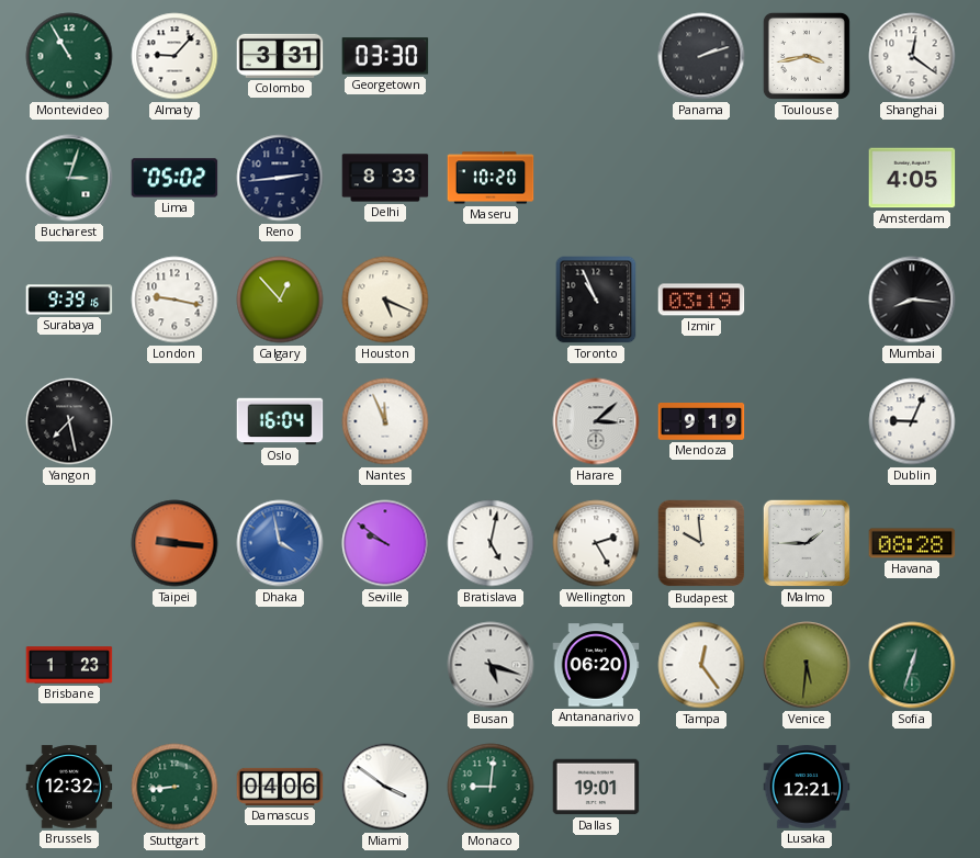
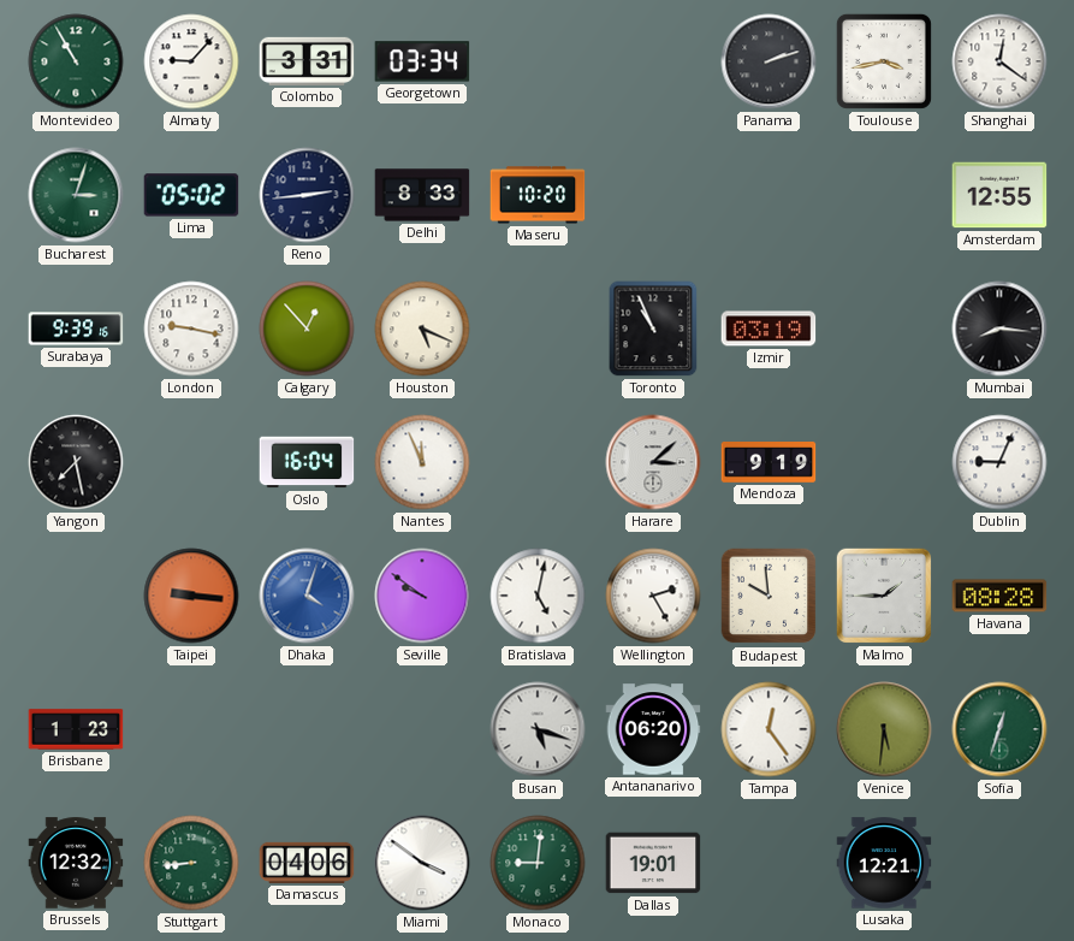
Georgetown: 03:30 -> 03:34
Amsterdam: 4:05 -> 12:55
Dhaka: 3:58 -> 4:03
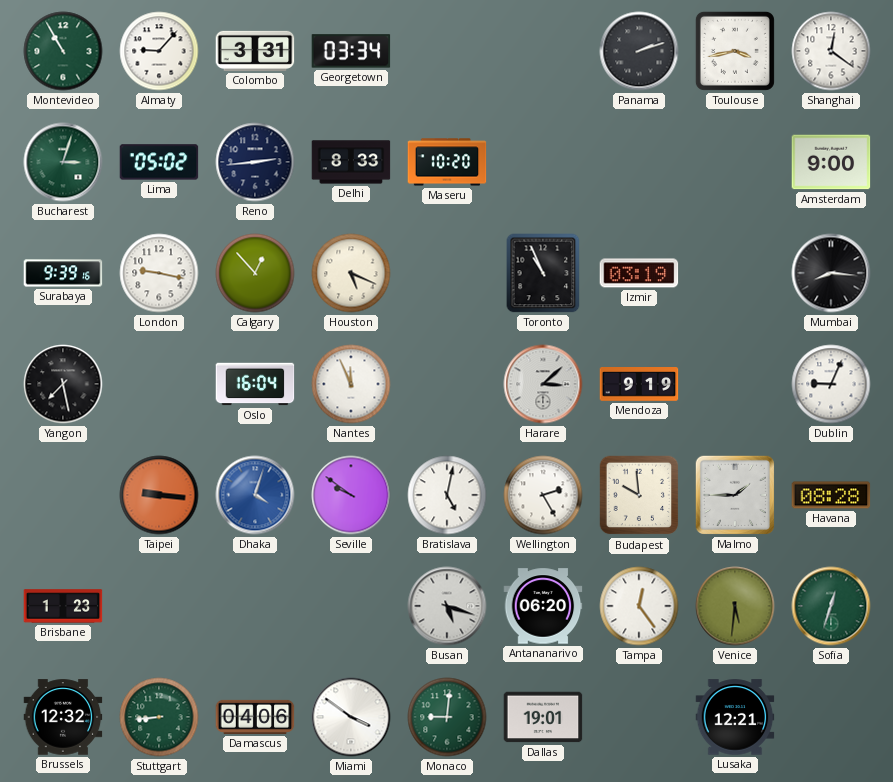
Amsterdam: 12:55 -> 9:00
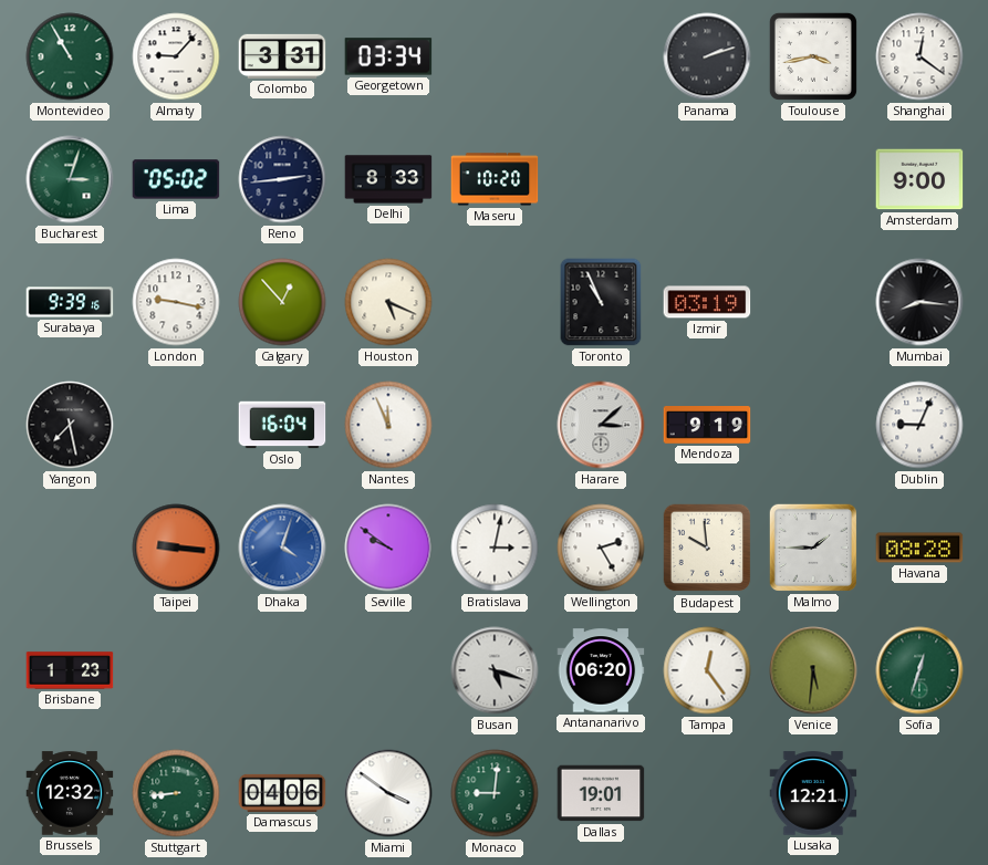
Bratislava: 5:02 -> 3:02
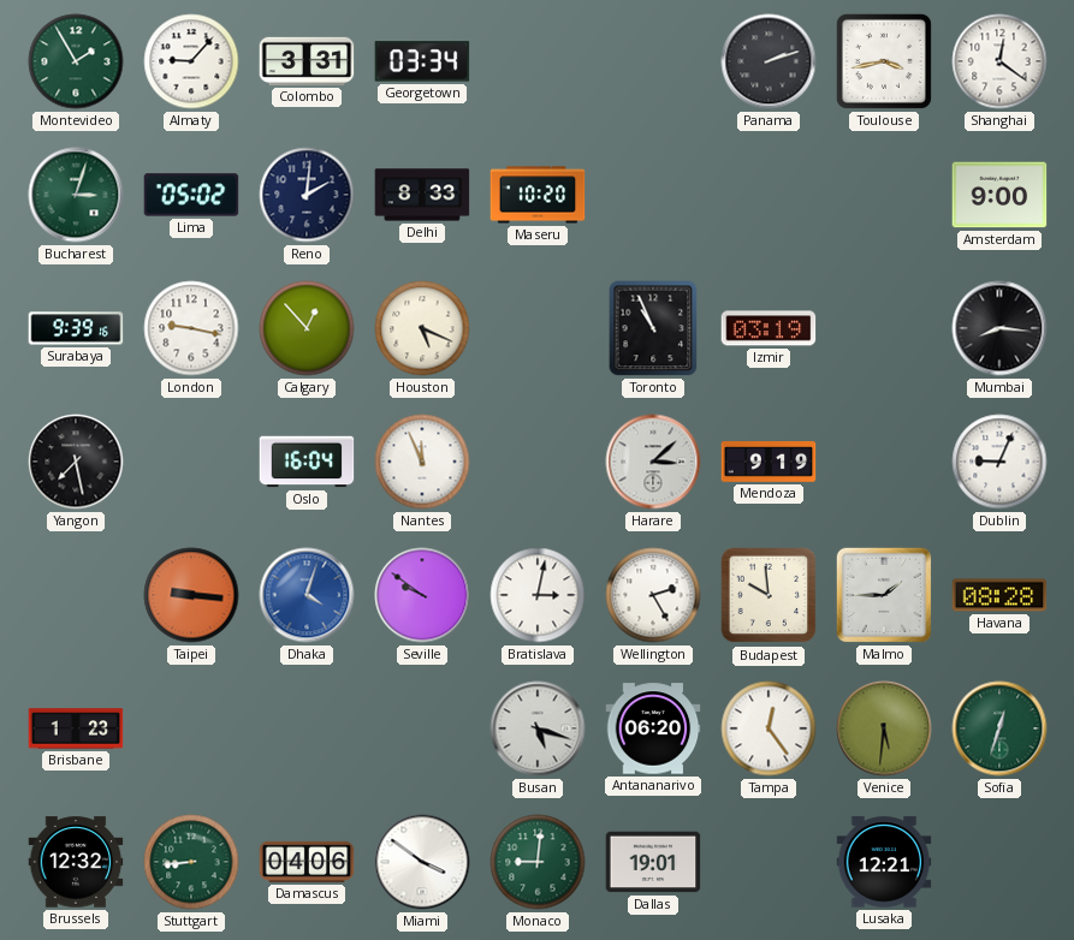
Montevideo: 10:55 -> 1:55
Reno: 2:44 -> 2:01
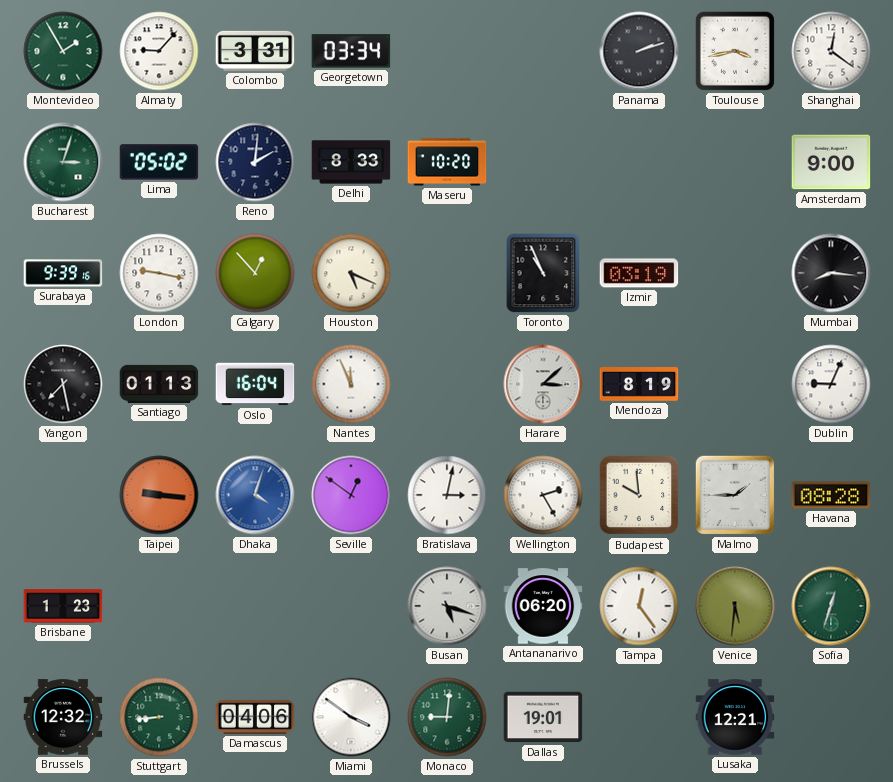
Santiago: none -> 01:13
Mendoza: 9:19 -> 8:19
Seville: 9:51 -> 12:51
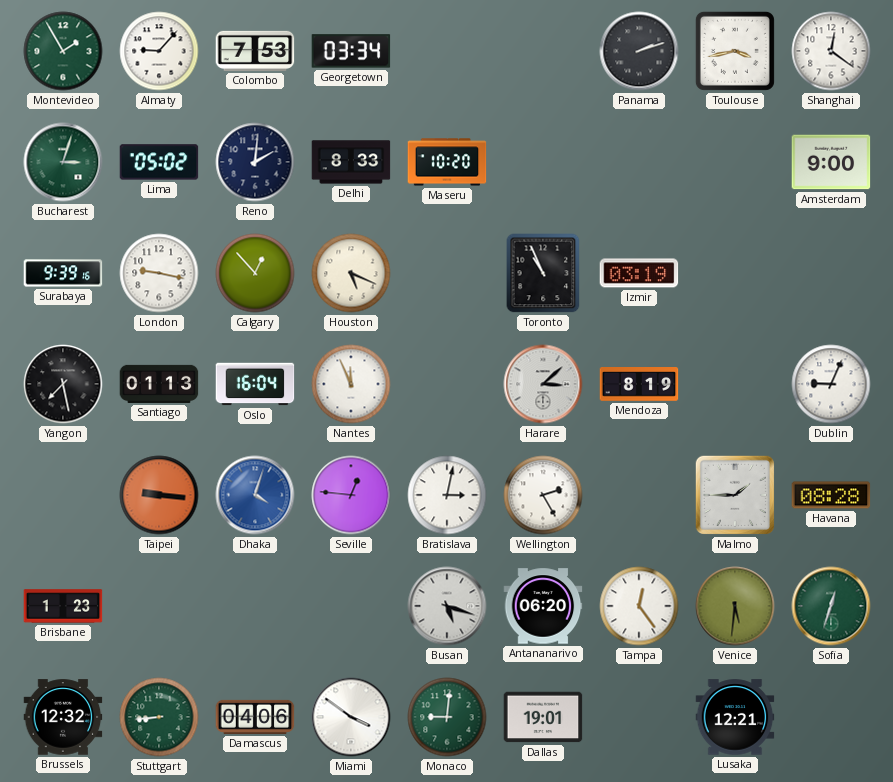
Colombo: 3:31 -> 7:53
Mumbai: 8:16 -> none
Seville: 12:51 -> 12:46
Budapest: 9:59 -> none
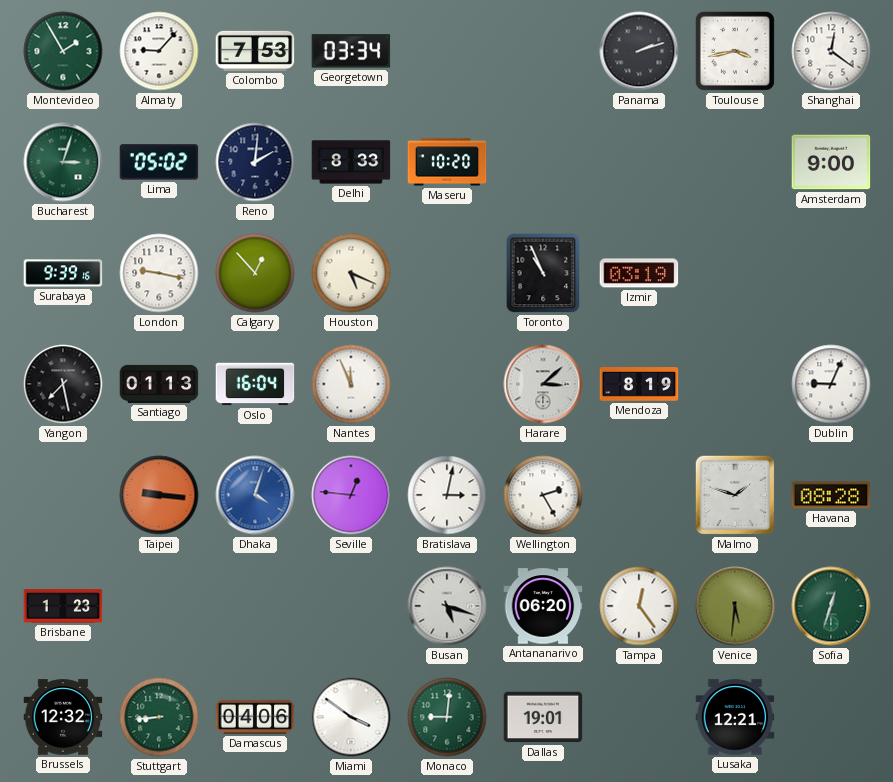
Malmo: 1:45 -> 1:48
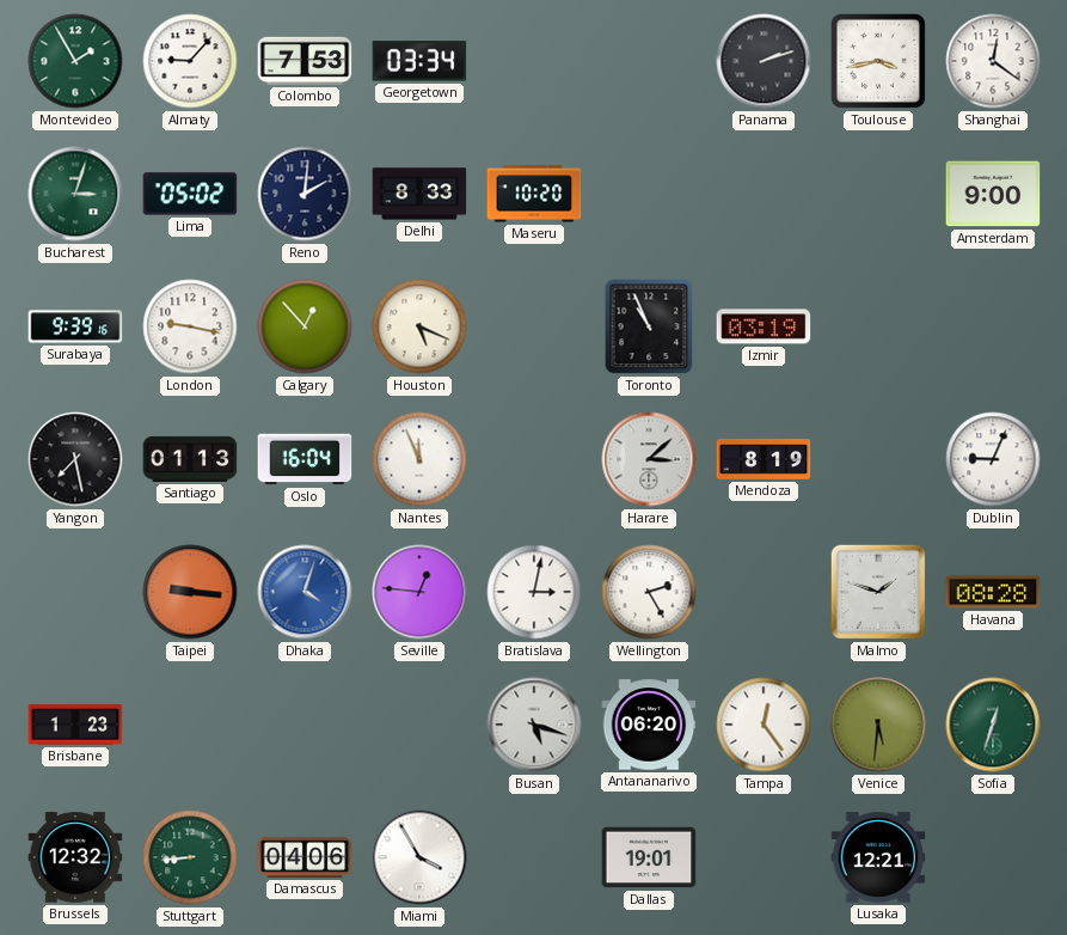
Miami: 3:51 -> 3:55
Monaco: 9:01 -> none
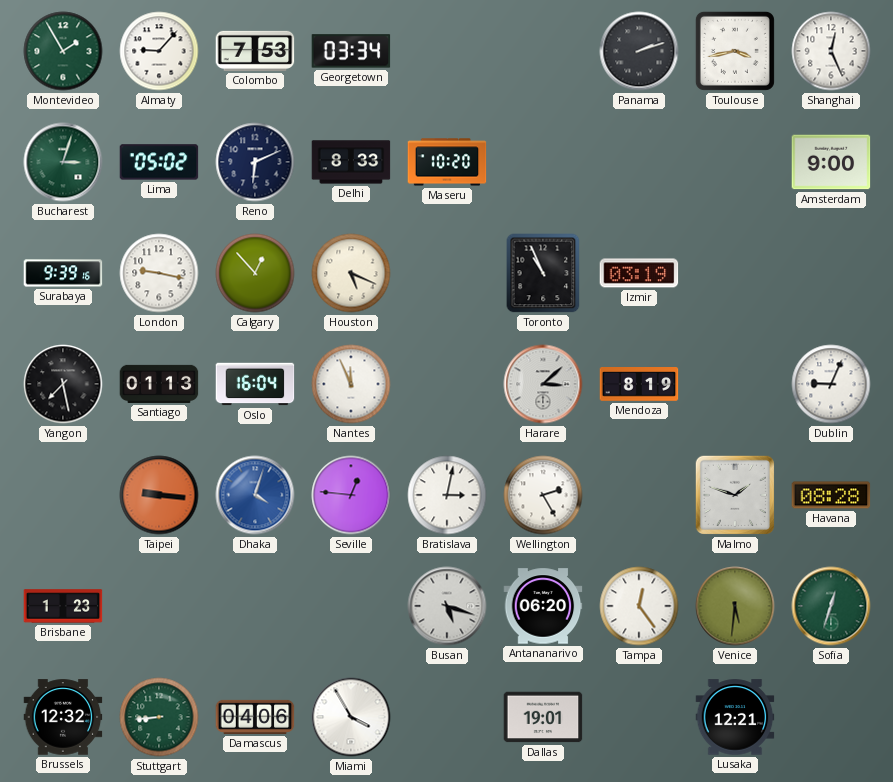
Shanghai: 12:21 -> 12:26
Reno: 2:01 -> 6:11
